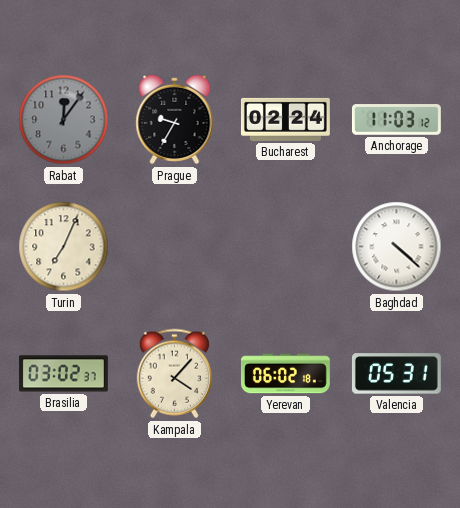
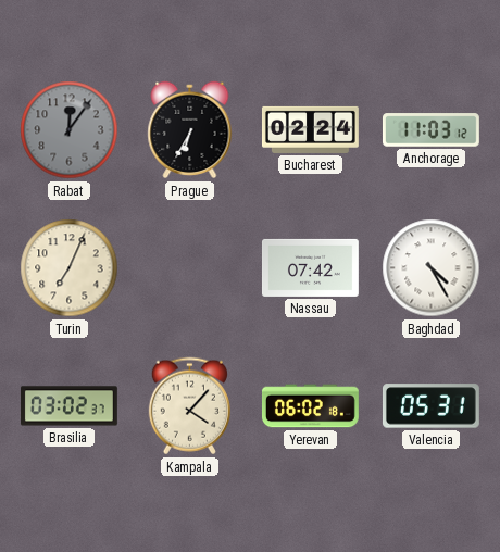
Prague: 9:35 -> 6:35
Nassau: none -> 07:42
Baghdad: 4:22 -> 4:25
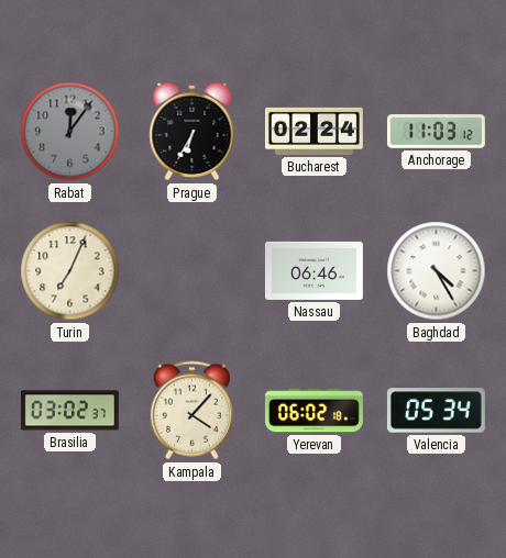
Nassau: 07:42 -> 06:46
Valencia: 05:31 -> 05:34
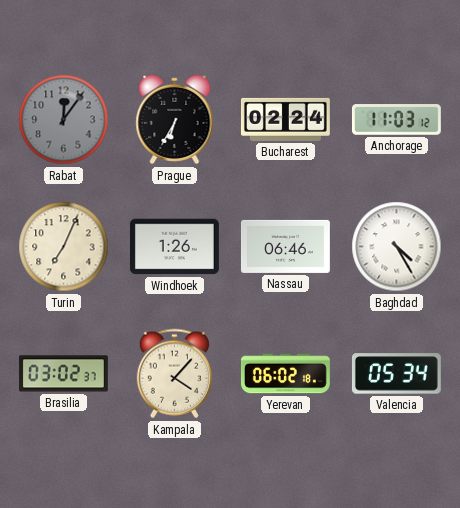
Windhoek: none -> 1:26
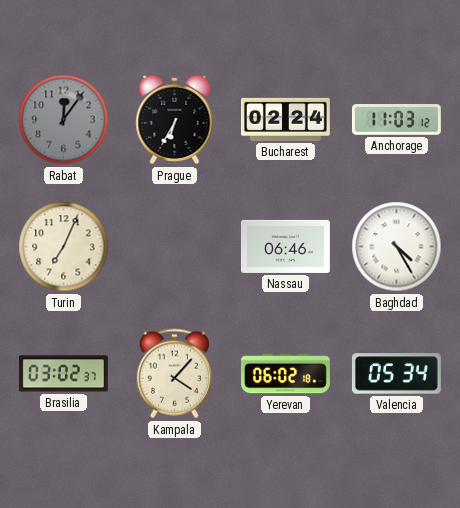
Windhoek: 1:26 -> none
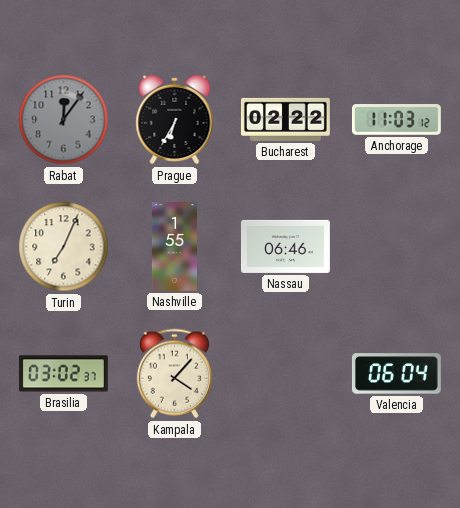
Bucharest: 02:24 -> 02:22
Nashville: none -> 1:55
Baghdad: 4:25 -> none
Yerevan: 06:02 -> none
Valencia: 05:34 -> 06:04
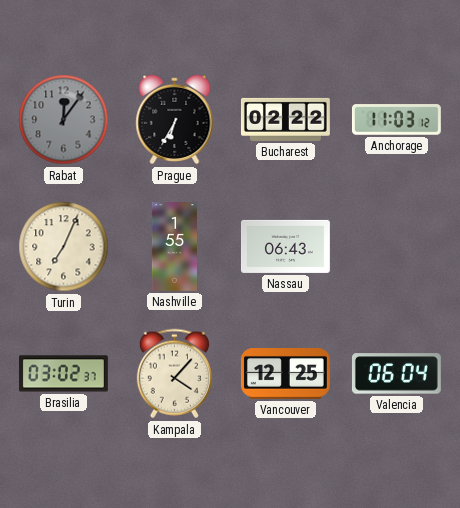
Nassau: 06:46 -> 06:43
Vancouver: none -> 12:25
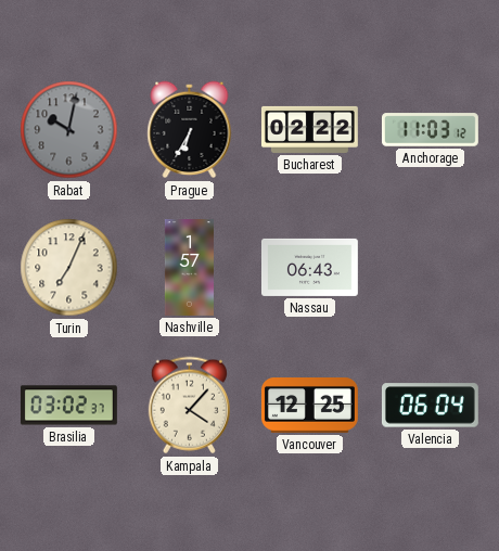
Rabat: 12:06 -> 10:02
Nashville: 1:55 -> 1:57
